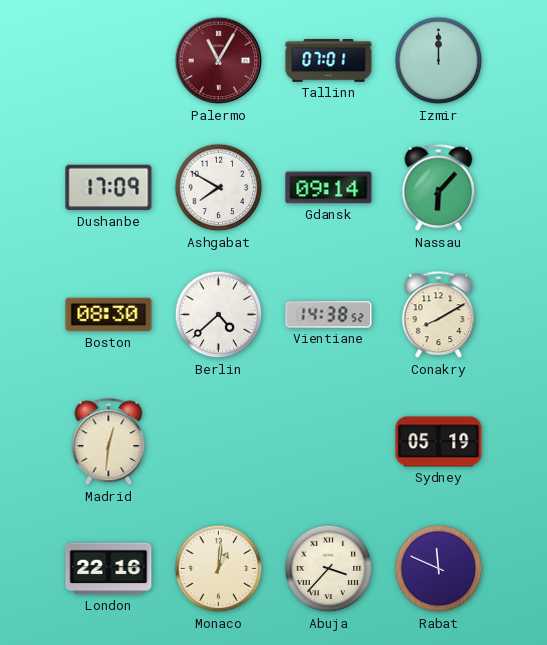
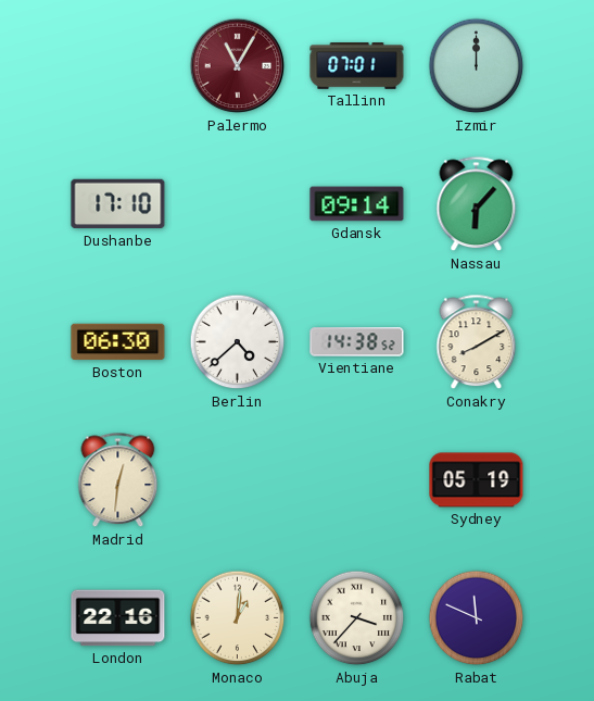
Dushanbe: 17:09 -> 17:10
Ashgabat: 7:50 -> none
Boston: 08:30 -> 06:30
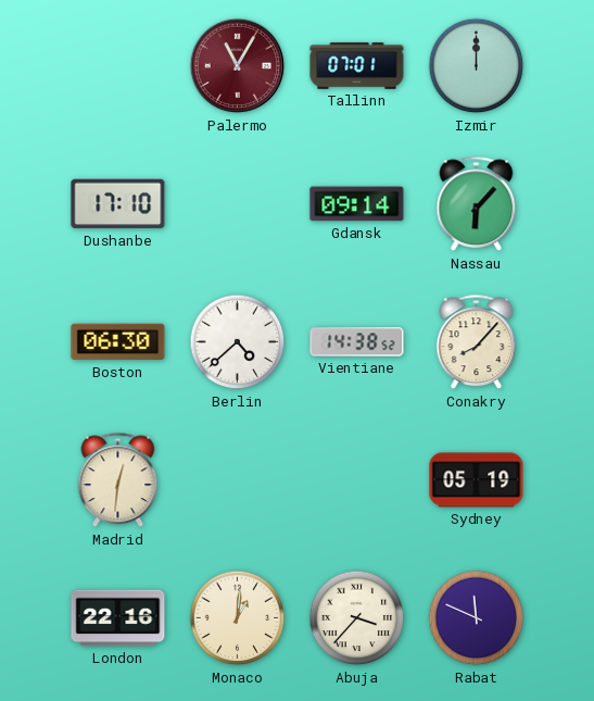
Conakry: 8:10 -> 8:07
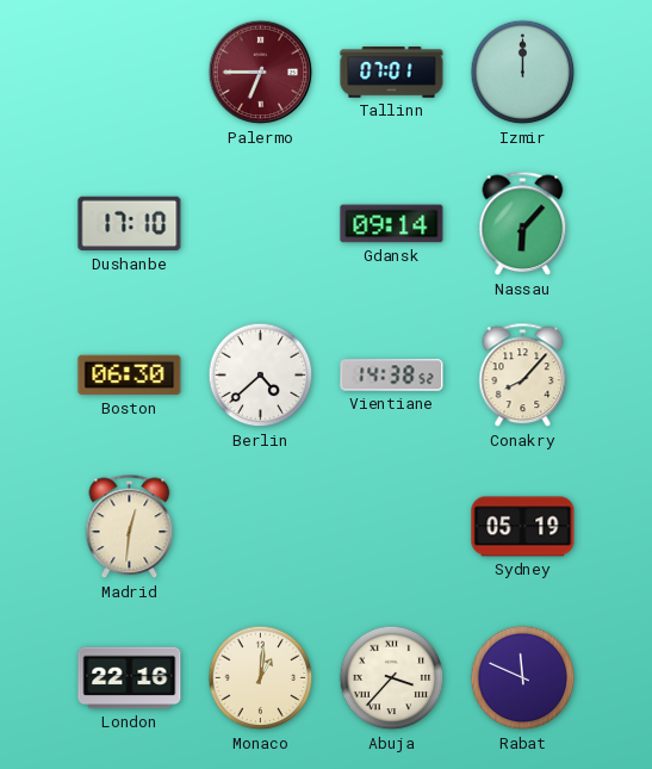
Palermo: 11:05 -> 6:45
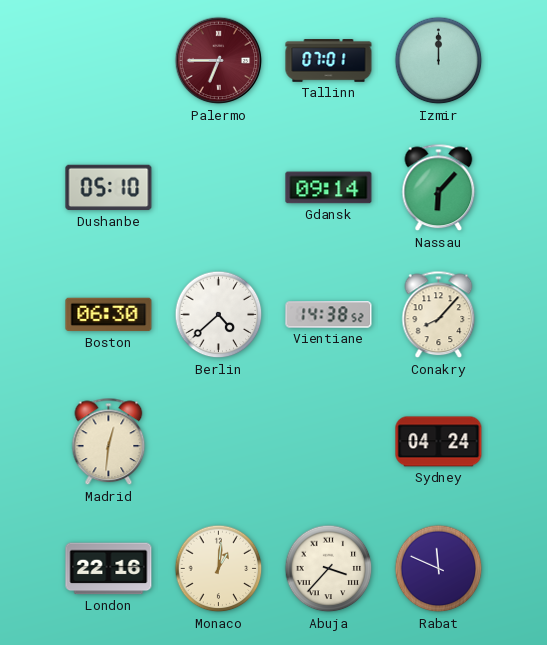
Dushanbe: 17:10 -> 05:10
Sydney: 05:19 -> 04:24
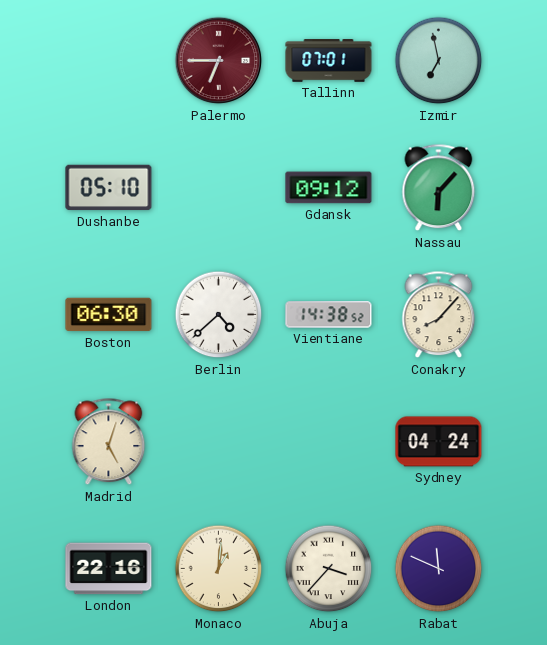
Izmir: 12:00 -> 6:58
Gdansk: 09:14 -> 09:12
Madrid: 12:31 -> 5:03
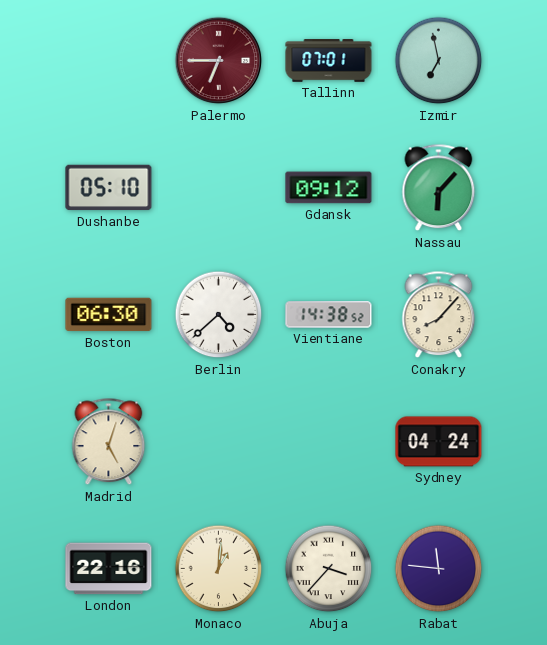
Rabat: 11:49 -> 11:46
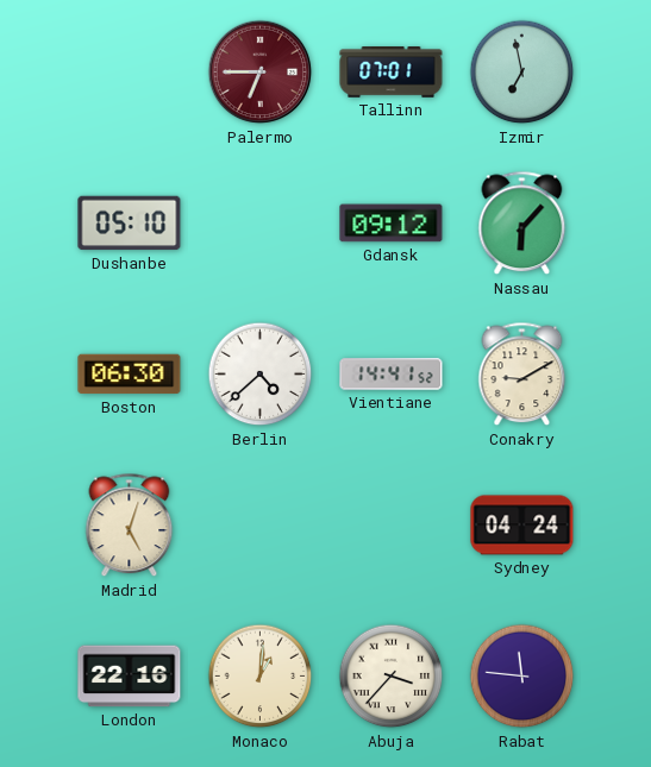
Vientiane: 14:38 -> 14:41
Conakry: 8:07 -> 9:10
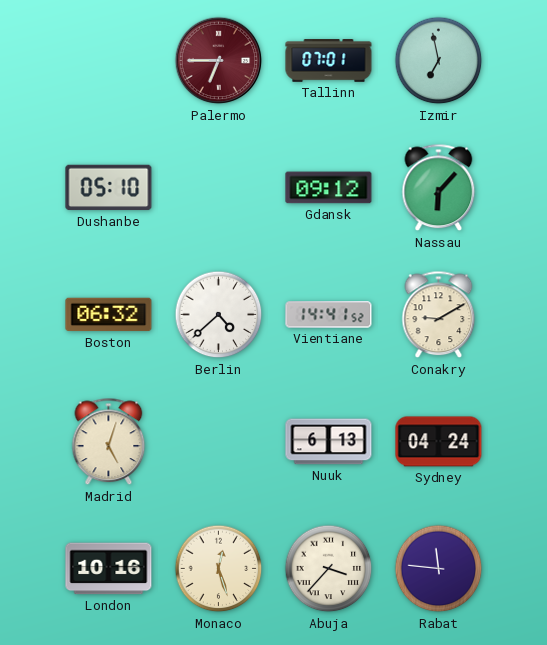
Boston: 06:30 -> 06:32
Nuuk: none -> 6:13
London: 22:16 -> 10:16
Monaco: 1:01 -> 12:27
